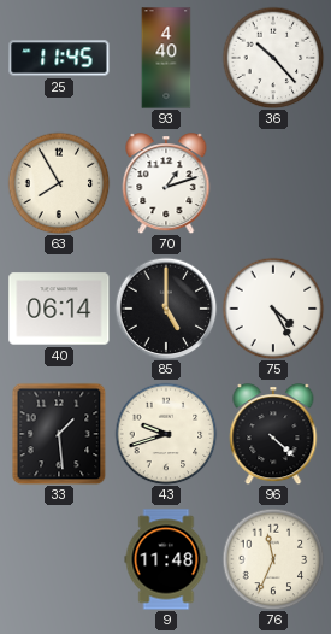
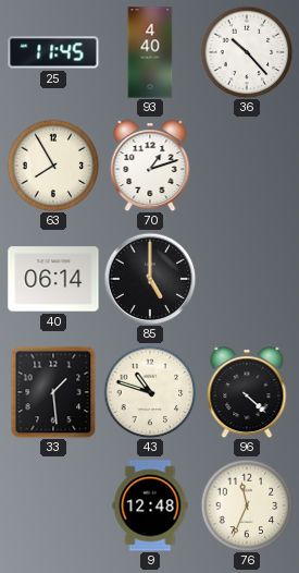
75: 4:25 -> none
43: 9:42 -> 10:48
9: 11:48 -> 12:48
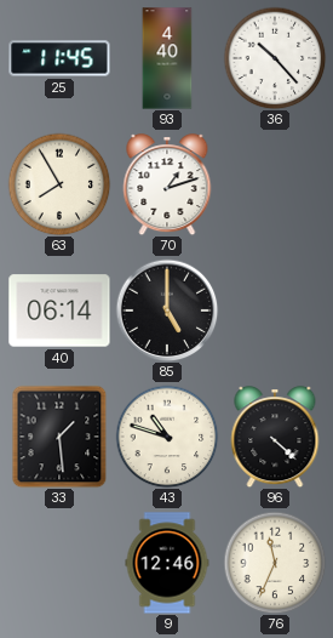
9: 12:48 -> 12:46
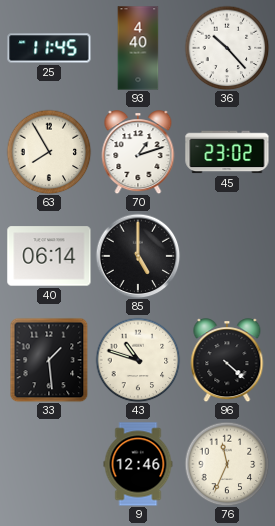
45: none -> 23:02
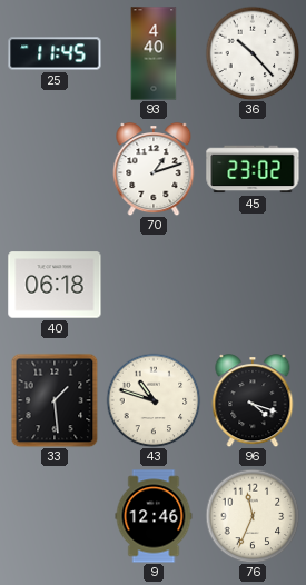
63: 7:55 -> none
40: 06:14 -> 06:18
85: 5:00 -> none
96: 4:22 -> 4:18
